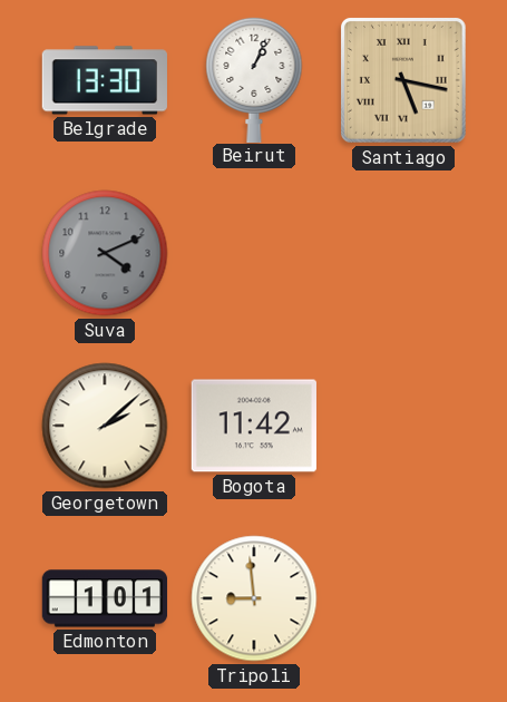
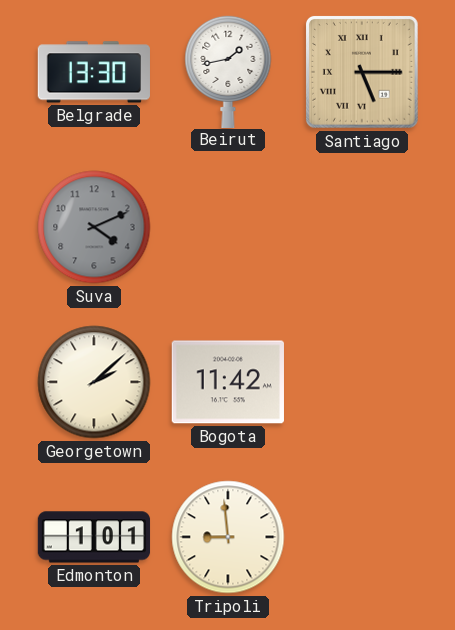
Beirut: 1:04 -> 1:43
Santiago: 5:17 -> 5:15
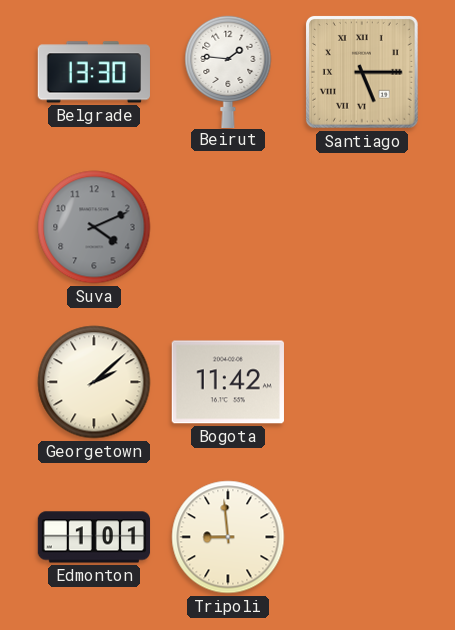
Beirut: 1:43 -> 1:46
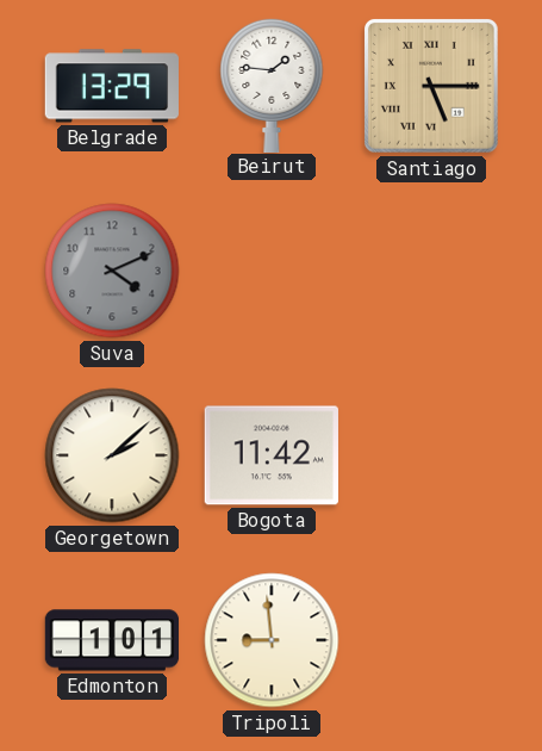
Belgrade: 13:30 -> 13:29
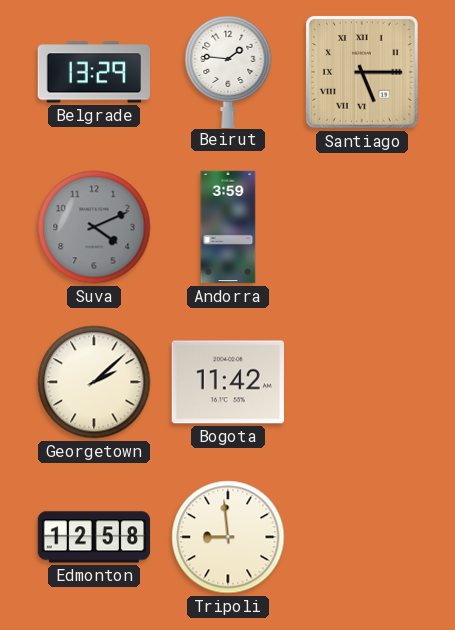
Andorra: none -> 3:59
Edmonton: 1:01 -> 12:58
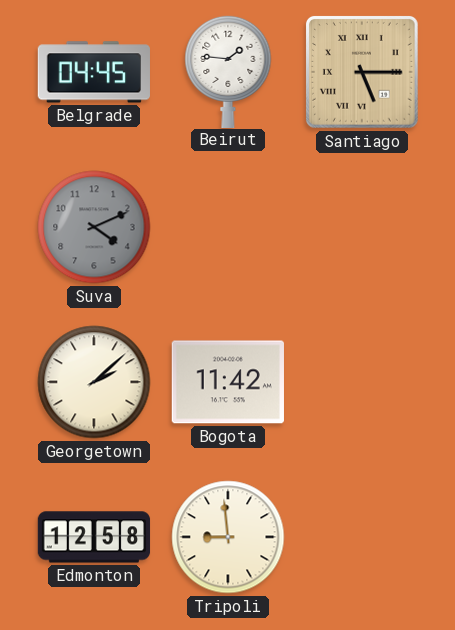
Belgrade: 13:29 -> 04:45
Andorra: 3:59 -> none
